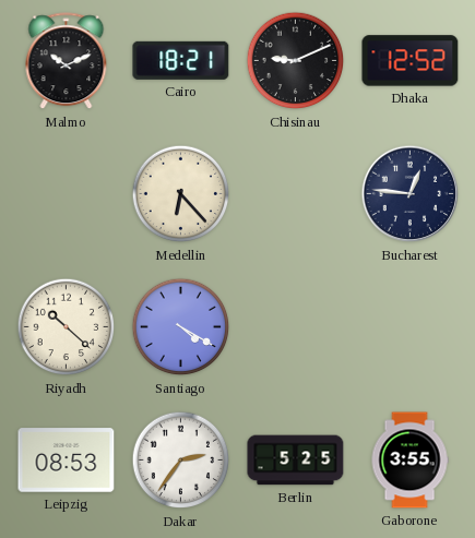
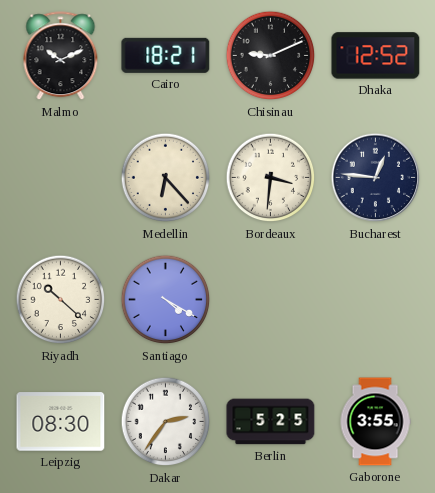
Bordeaux: none -> 3:31
Leipzig: 08:53 -> 08:30
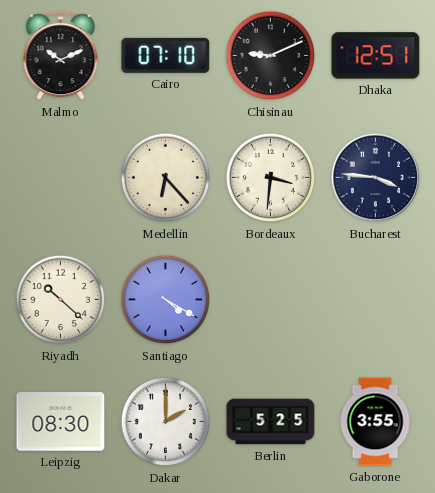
Cairo: 18:21 -> 07:10
Dhaka: 12:52 -> 12:51
Bucharest: 12:46 -> 3:46
Dakar: 2:36 -> 2:00
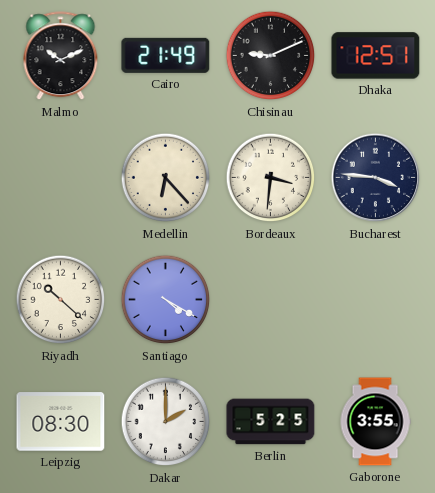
Cairo: 07:10 -> 21:49
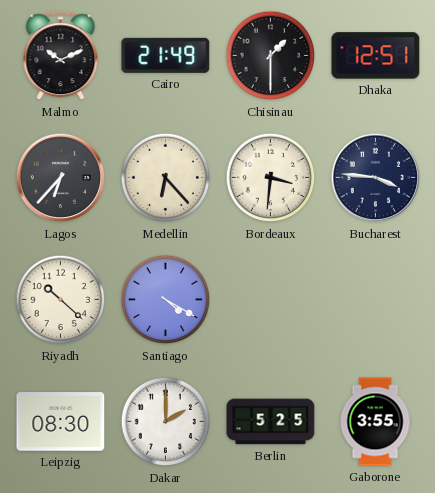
Chisinau: 9:11 -> 1:30
Lagos: none -> 6:37
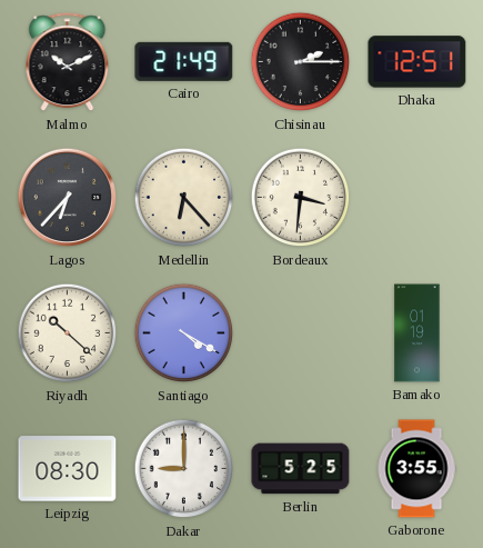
Chisinau: 1:30 -> 2:15
Bucharest: 3:46 -> none
Bamako: none -> 01:19
Dakar: 2:00 -> 9:00
